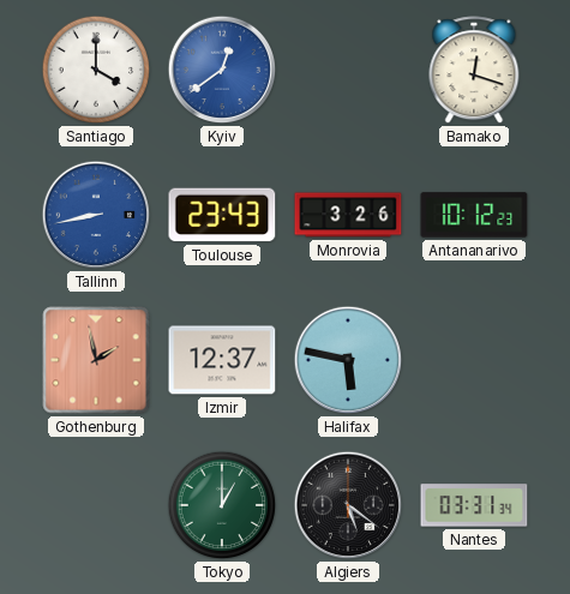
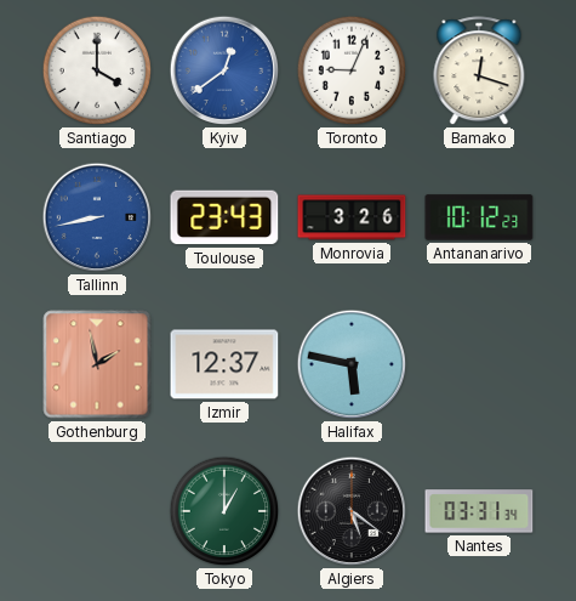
Toronto: none -> 9:04
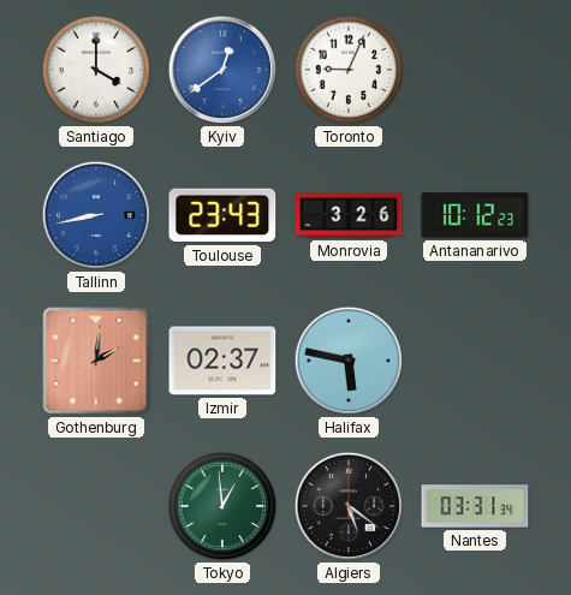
Bamako: 12:18 -> none
Gothenburg: 1:58 -> 2:01
Izmir: 12:37 -> 02:37
Tokyo: 1:00 -> 12:59
